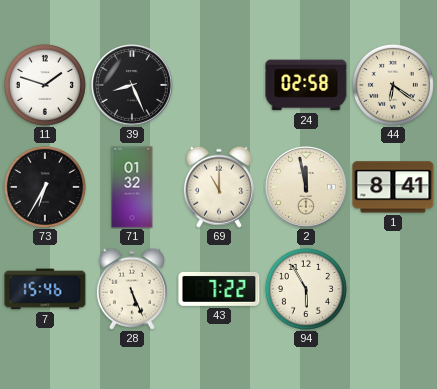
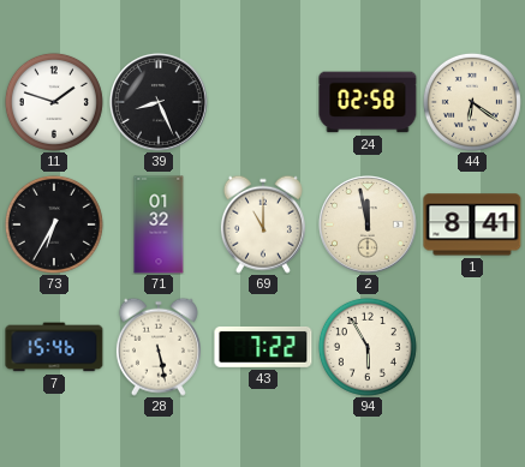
28: 5:26 -> 5:28
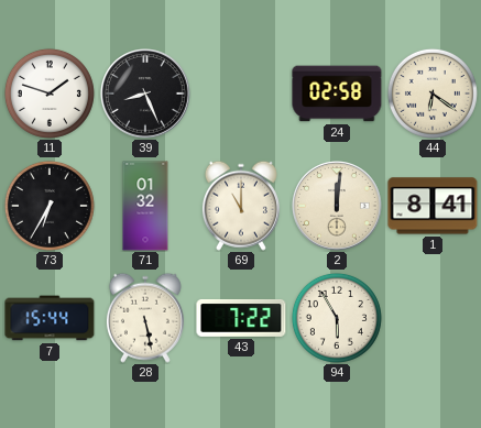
2: 11:58 -> 12:01
7: 15:46 -> 15:44
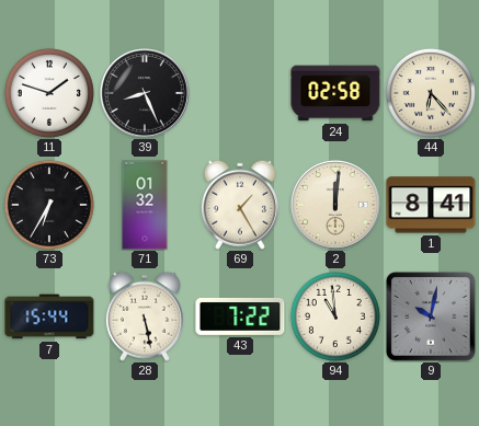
44: 6:21 -> 6:23
69: 11:00 -> 1:25
94: 5:55 -> 10:59
9: none -> 10:02
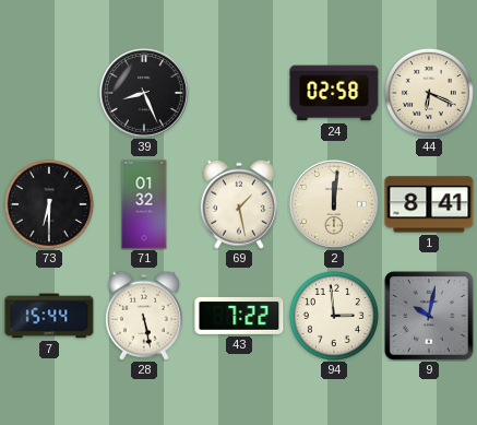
11: 1:48 -> none
44: 6:23 -> 6:19
73: 6:35 -> 6:30
69: 1:25 -> 1:28
94: 10:59 -> 2:59
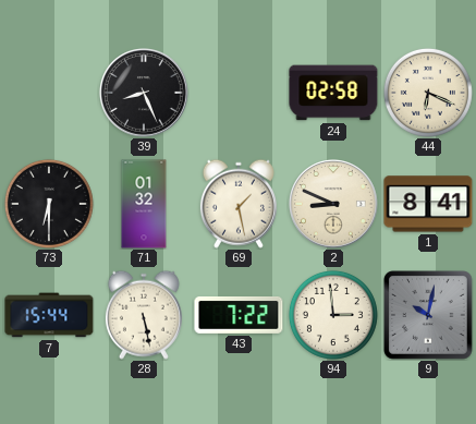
2: 12:01 -> 8:49
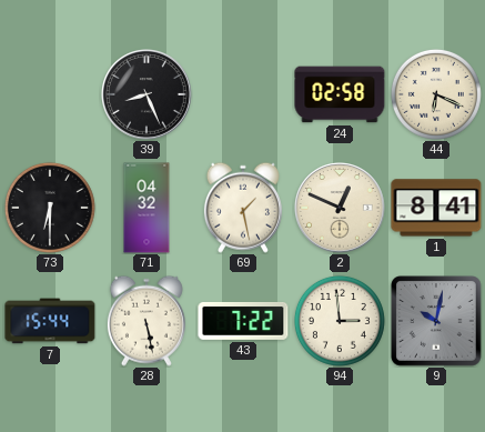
71: 01:32 -> 04:32
2: 8:49 -> 12:49
